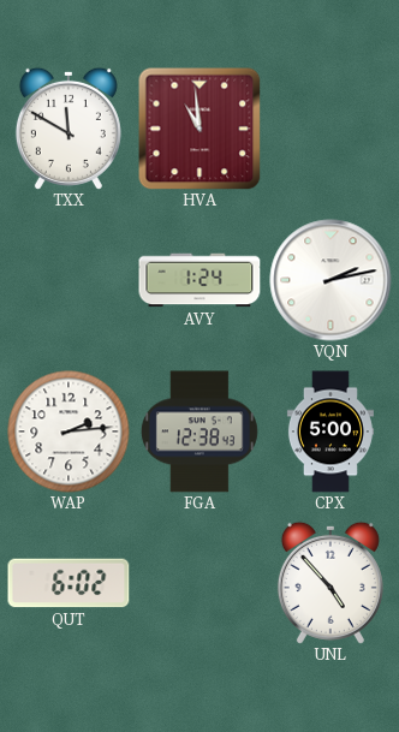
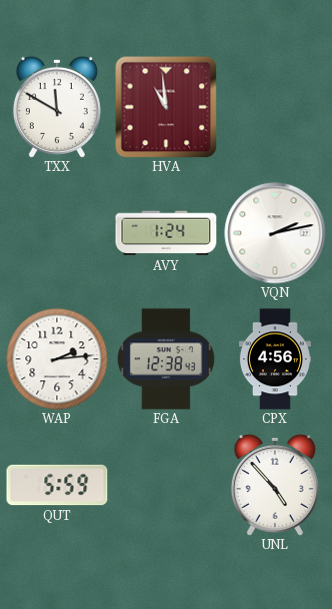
CPX: 5:00 -> 4:56
QUT: 6:02 -> 5:59
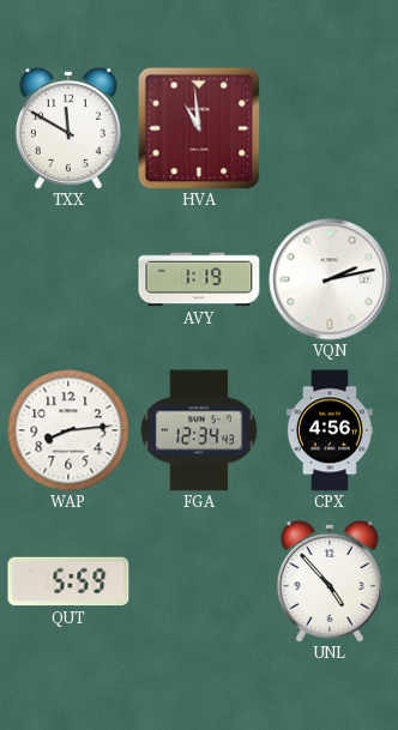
AVY: 1:24 -> 1:19
WAP: 2:14 -> 8:14
FGA: 12:38 -> 12:34
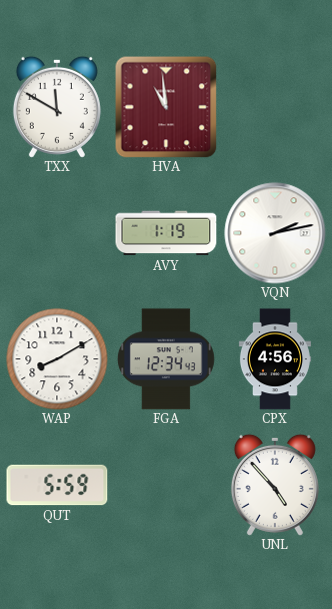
WAP: 8:14 -> 8:10
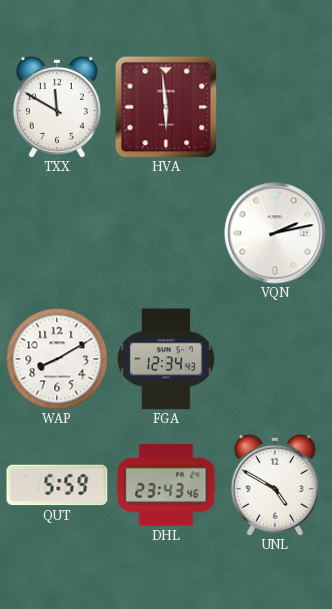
HVA: 10:59 -> 5:59
AVY: 1:19 -> none
CPX: 4:56 -> none
DHL: none -> 23:43
UNL: 4:53 -> 4:50
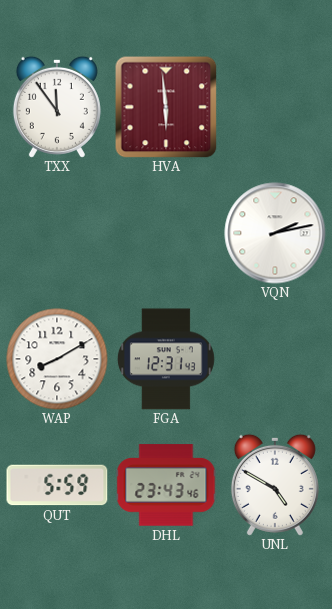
TXX: 11:50 -> 11:54
FGA: 12:34 -> 12:31
